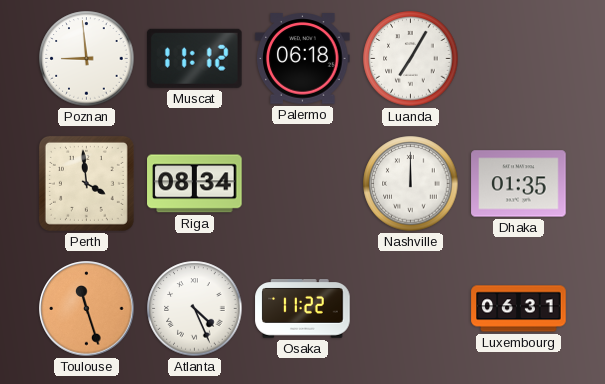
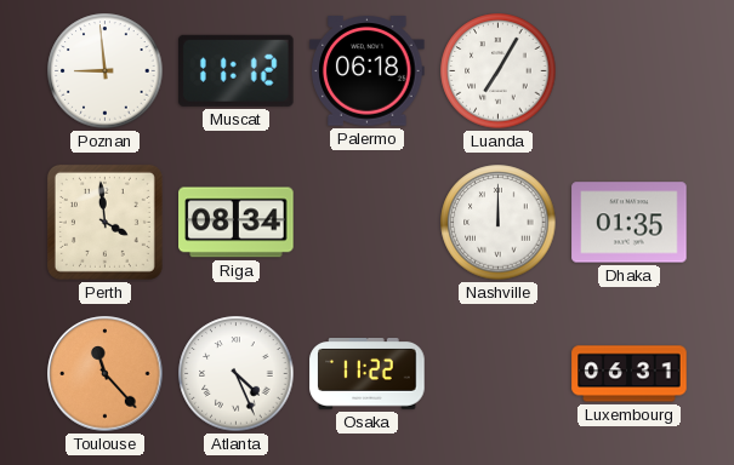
Toulouse: 11:27 -> 11:23
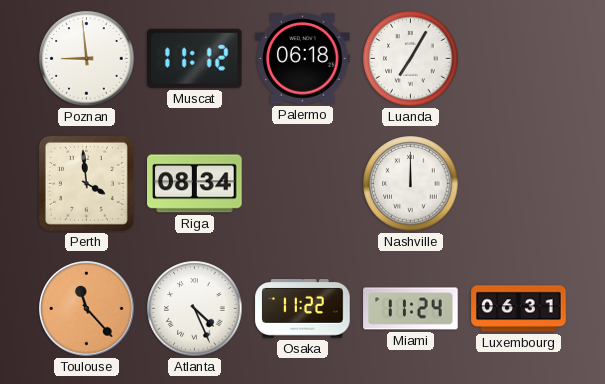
Dhaka: 01:35 -> none
Miami: none -> 11:24
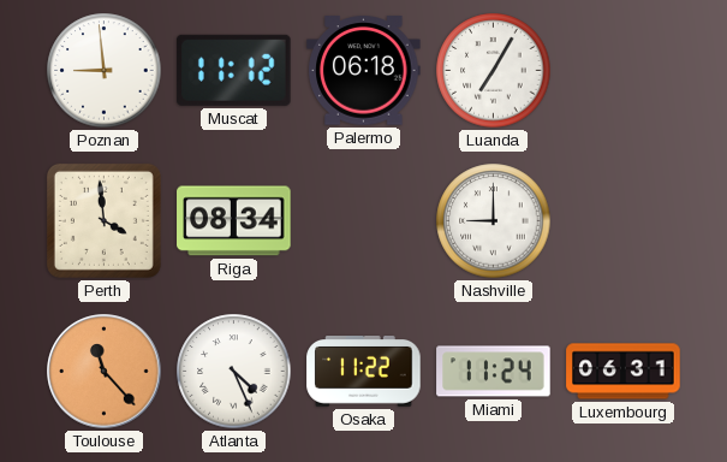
Nashville: 12:00 -> 9:00
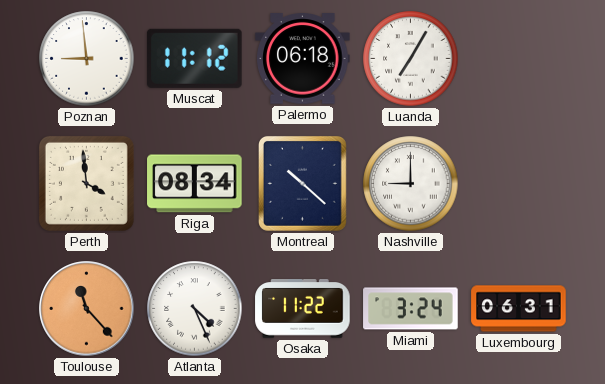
Montreal: none -> 10:22
Miami: 11:24 -> 3:24
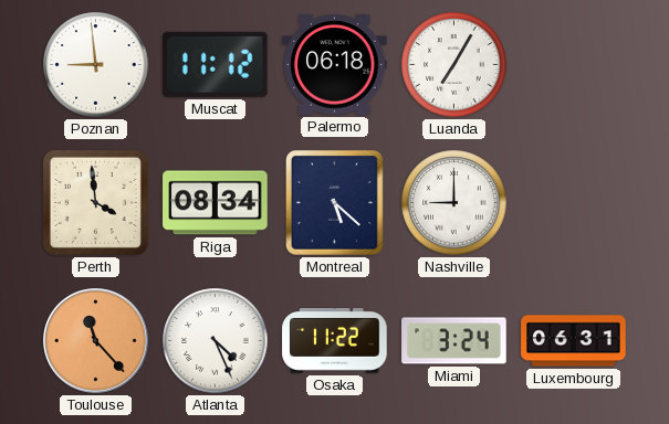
Montreal: 10:22 -> 5:22
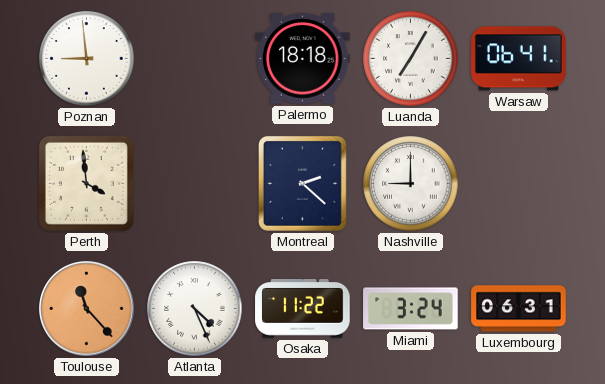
Muscat: 11:12 -> none
Palermo: 06:18 -> 18:18
Warsaw: none -> 06:41
Riga: 08:34 -> none
Montreal: 5:22 -> 2:22
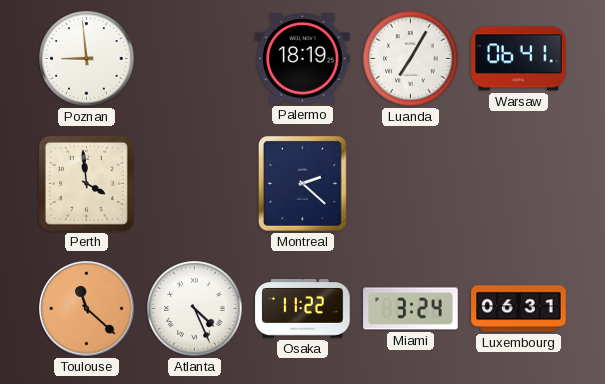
Palermo: 18:18 -> 18:19
Nashville: 9:00 -> none
Toulouse: 11:23 -> 11:22
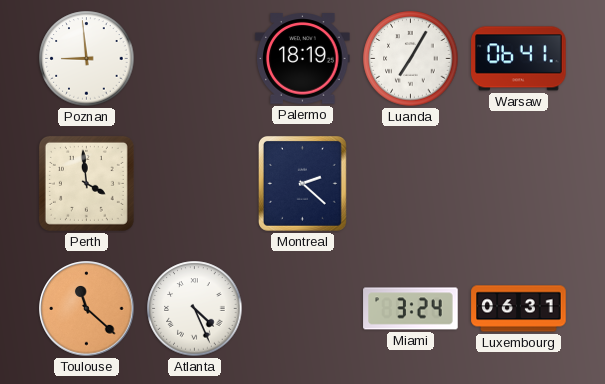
Osaka: 11:22 -> none
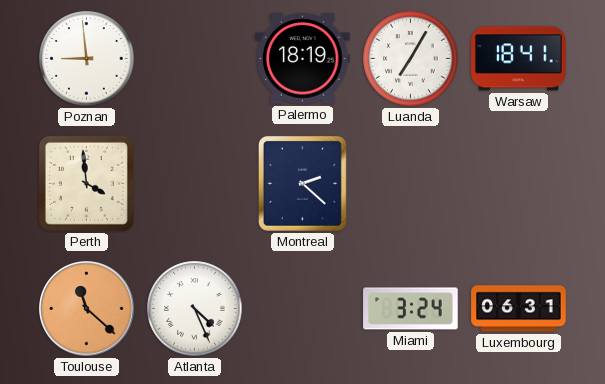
Warsaw: 06:41 -> 18:41
